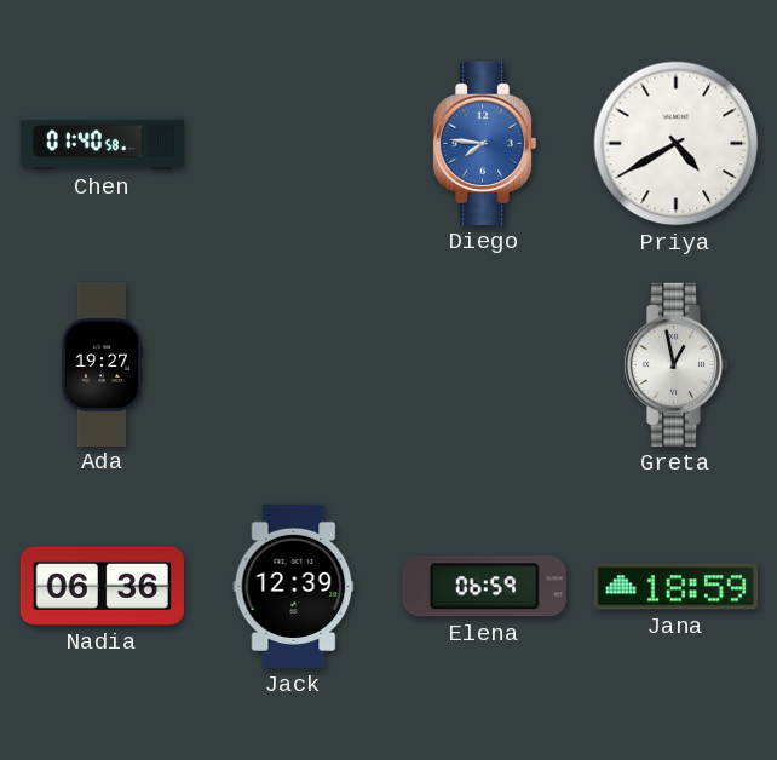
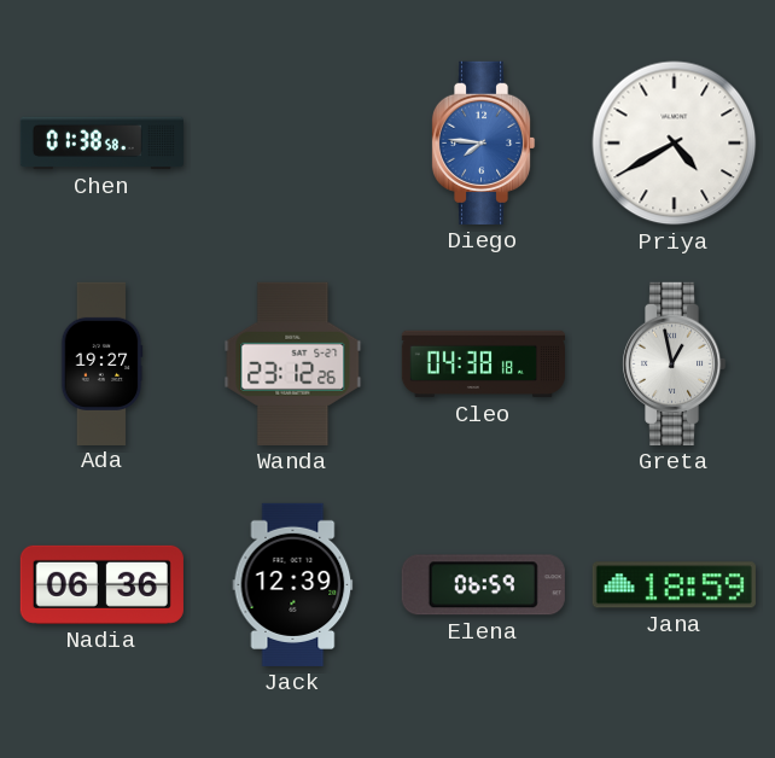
Chen: 01:40 -> 01:38
Wanda: none -> 23:12
Cleo: none -> 04:38
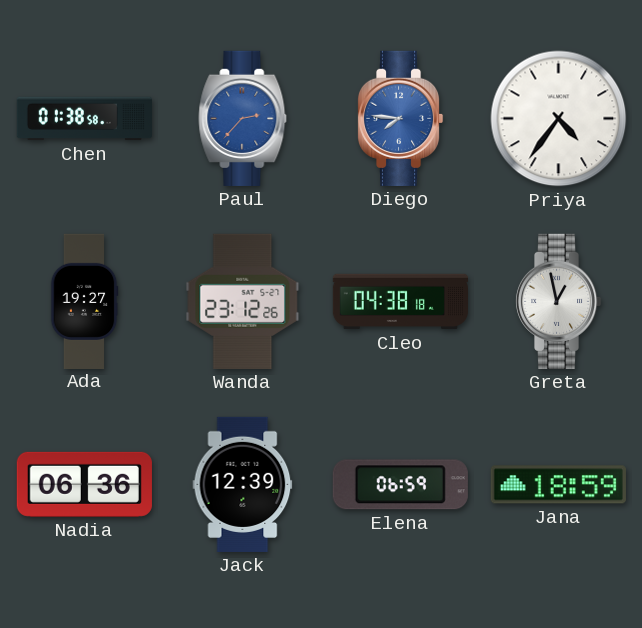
Paul: none -> 2:37
Priya: 4:40 -> 4:36
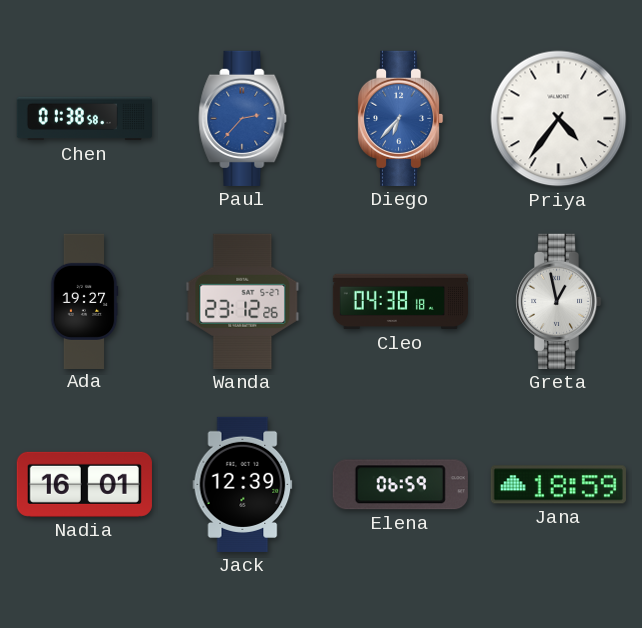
Diego: 7:46 -> 6:37
Nadia: 06:36 -> 16:01
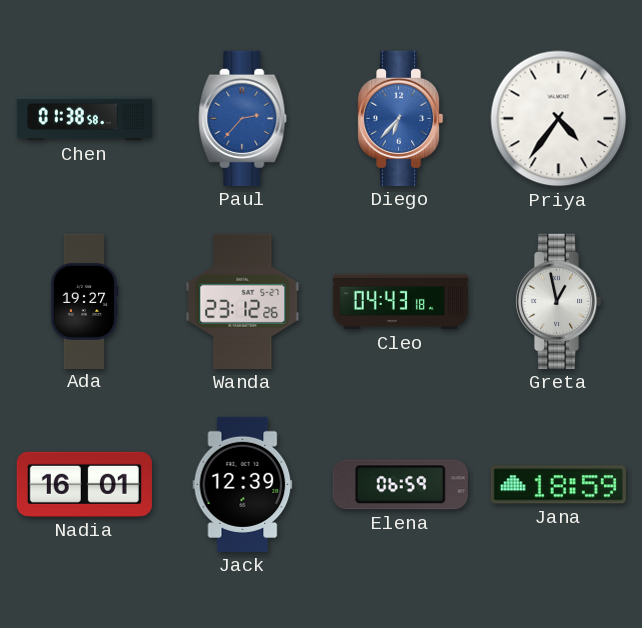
Cleo: 04:38 -> 04:43
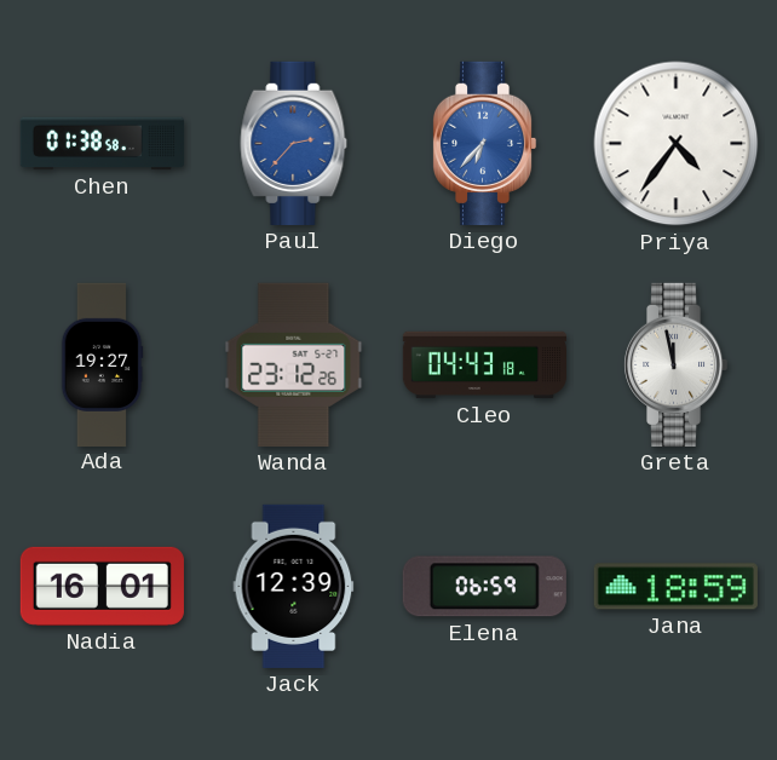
Greta: 12:58 -> 11:58
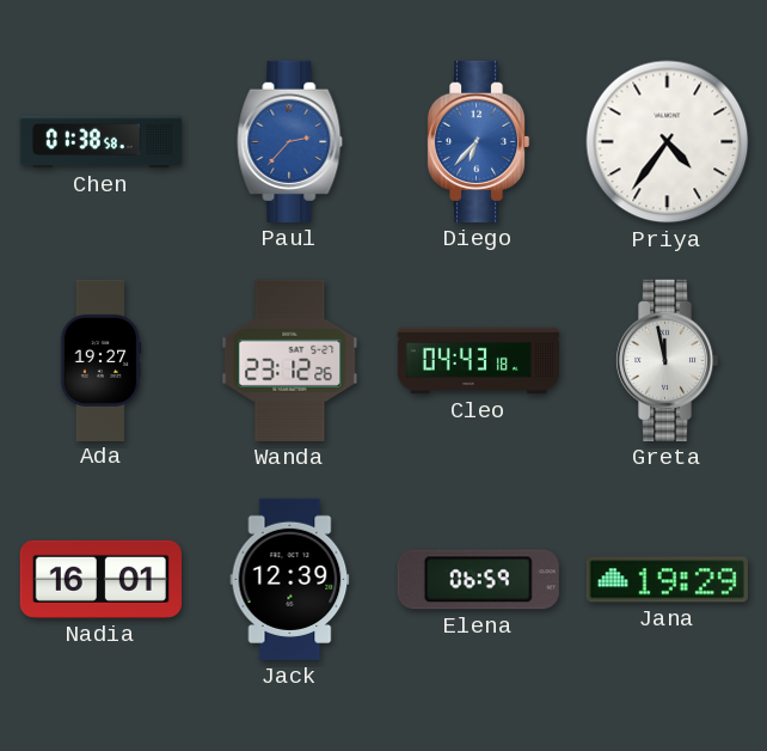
Jana: 18:59 -> 19:29
